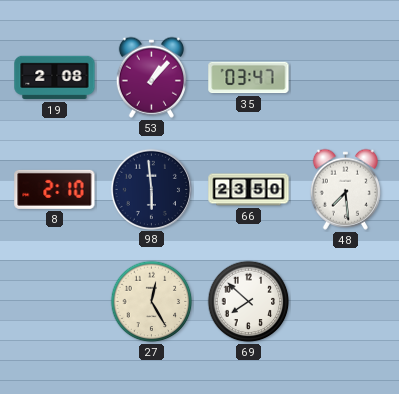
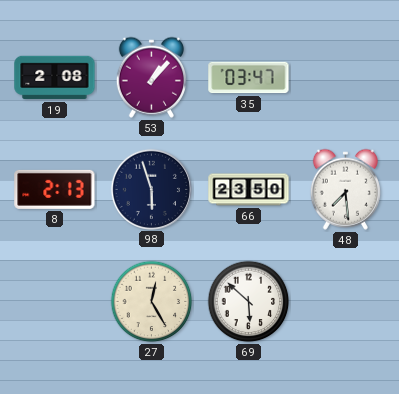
8: 2:10 -> 2:13
98: 5:59 -> 5:57
69: 7:52 -> 5:52
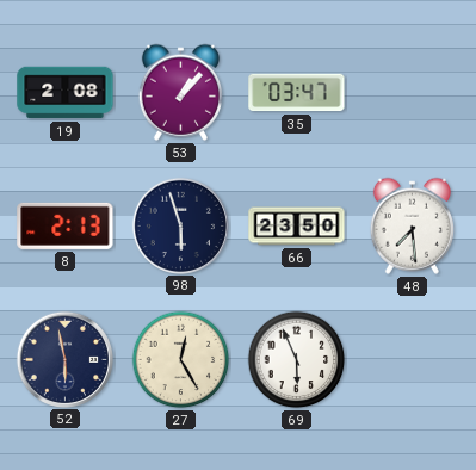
52: none -> 5:58
69: 5:52 -> 5:56
